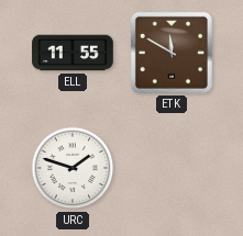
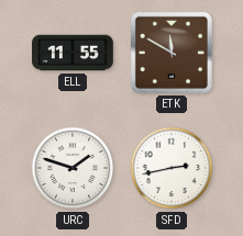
SFD: none -> 2:43
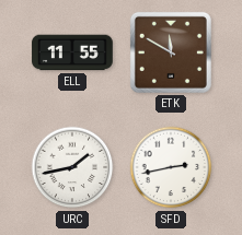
URC: 1:48 -> 1:43
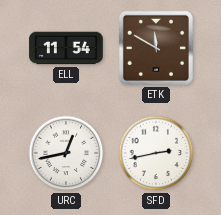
ELL: 11:55 -> 11:54
URC: 1:43 -> 12:43
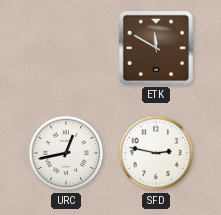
ELL: 11:54 -> none
SFD: 2:43 -> 2:47
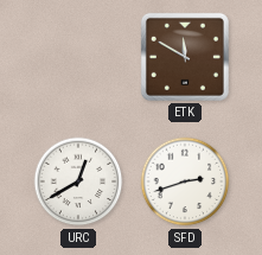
URC: 12:43 -> 12:40
SFD: 2:47 -> 2:42
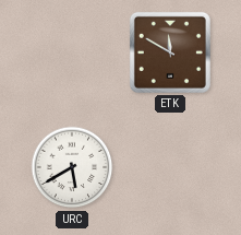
URC: 12:40 -> 5:40
SFD: 2:42 -> none
